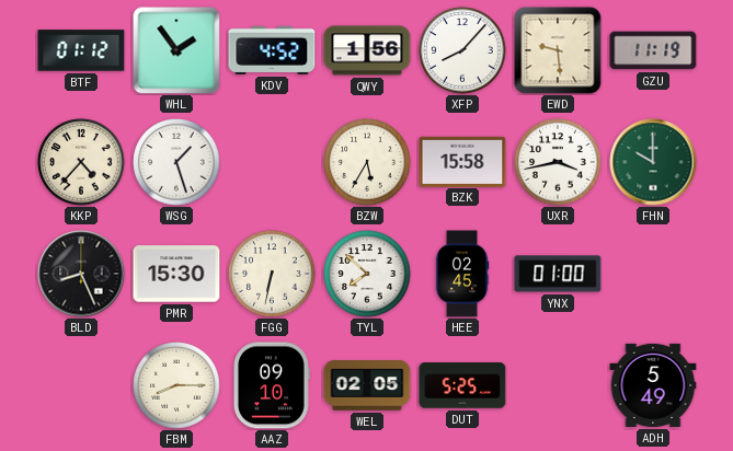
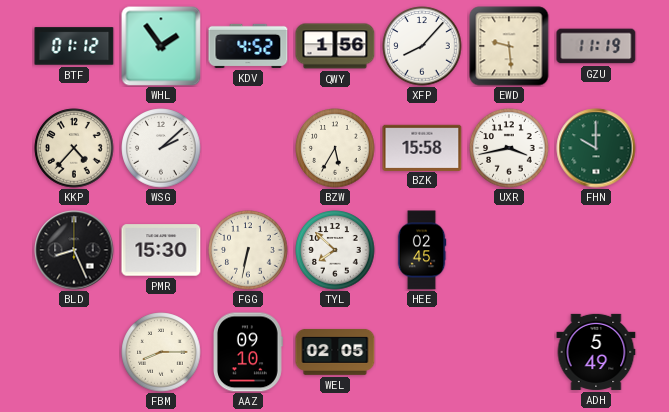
WSG: 1:27 -> 2:08
YNX: 01:00 -> none
DUT: 5:25 -> none
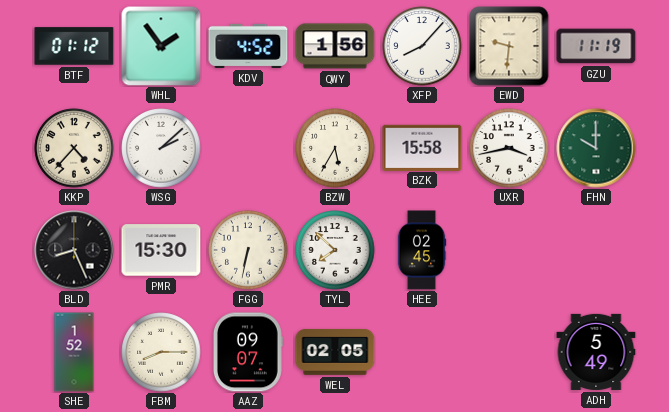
EWD: 9:29 -> 9:31
SHE: none -> 1:52
AAZ: 09:10 -> 09:07
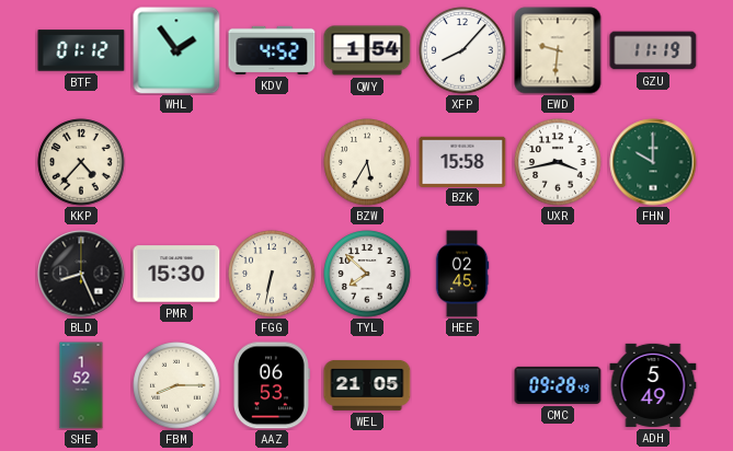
QWY: 1:56 -> 1:54
WSG: 2:08 -> none
AAZ: 09:07 -> 06:53
WEL: 02:05 -> 21:05
CMC: none -> 09:28
